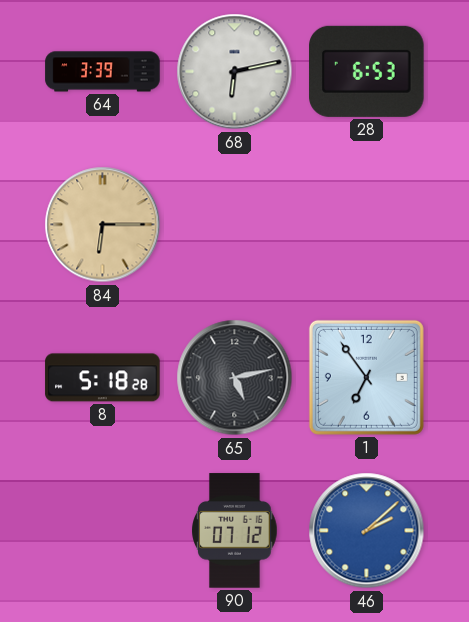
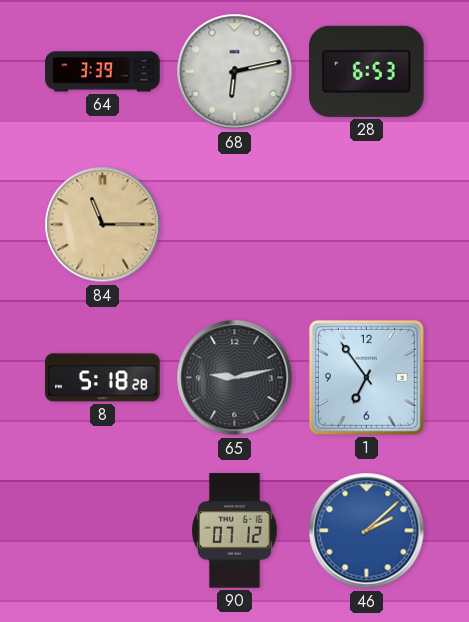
84: 6:15 -> 11:15
65: 5:13 -> 9:13
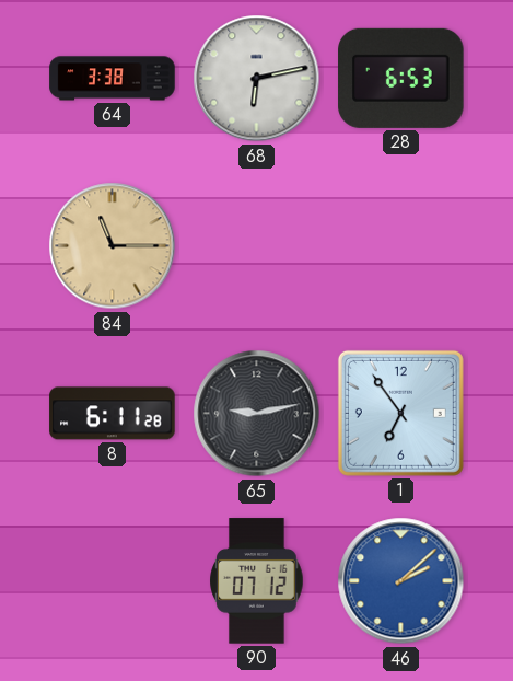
64: 3:39 -> 3:38
8: 5:18 -> 6:11
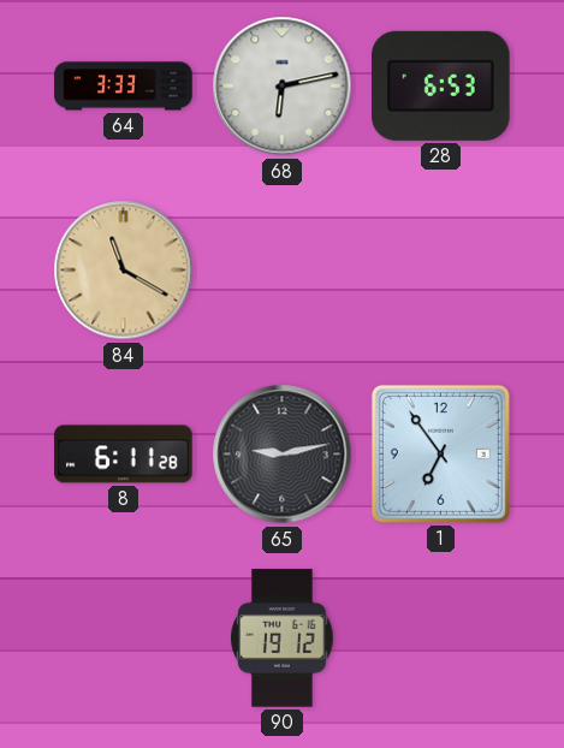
64: 3:38 -> 3:33
84: 11:15 -> 11:20
90: 07:12 -> 19:12
46: 2:08 -> none
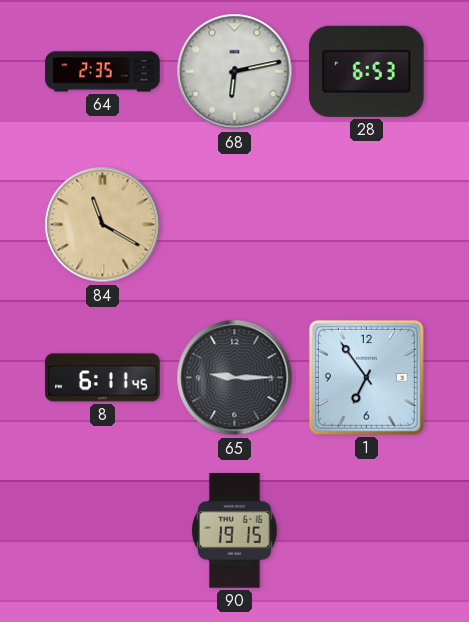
64: 3:33 -> 2:35
8: 6:11:28 -> 6:11:45
65: 9:13 -> 9:15
90: 19:12 -> 19:15
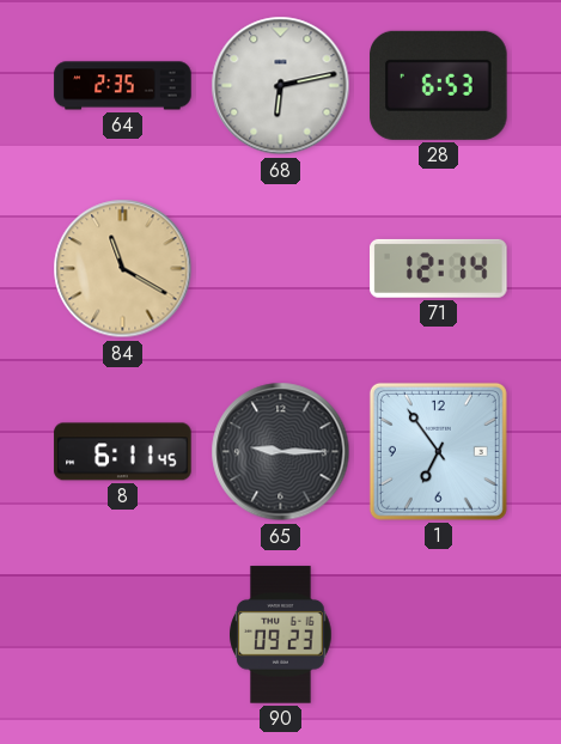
71: none -> 12:14
90: 19:15 -> 09:23
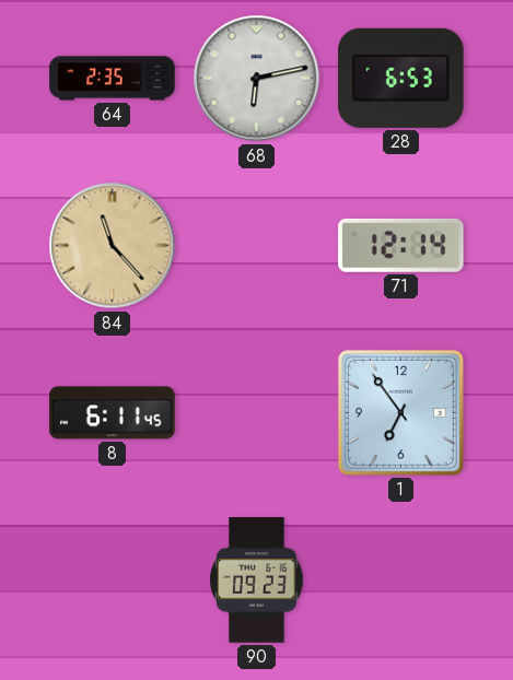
84: 11:20 -> 11:23
65: 9:15 -> none
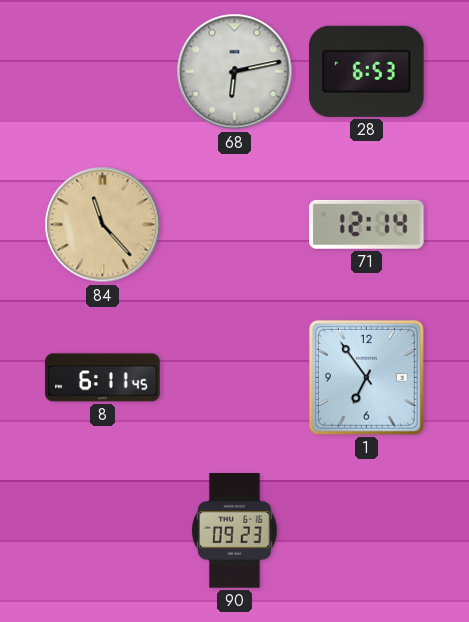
64: 2:35 -> none
